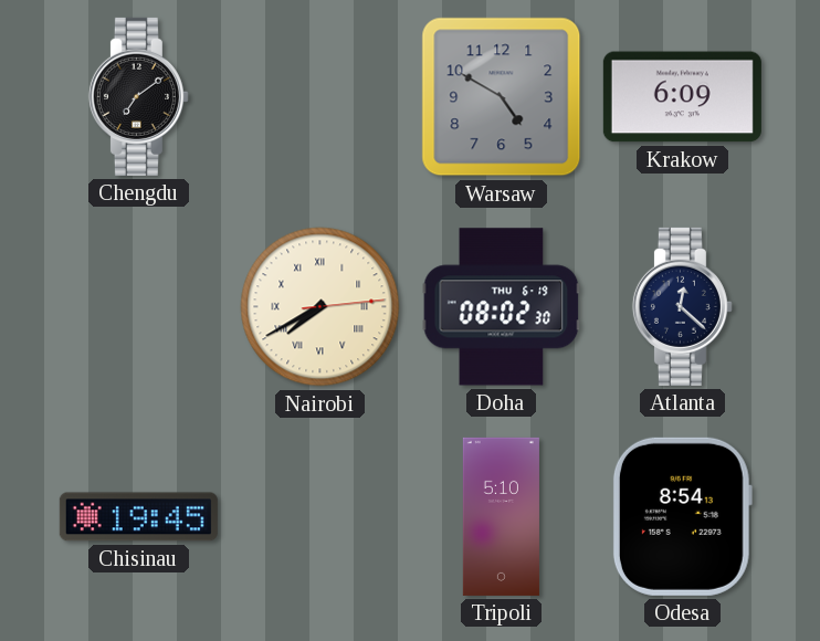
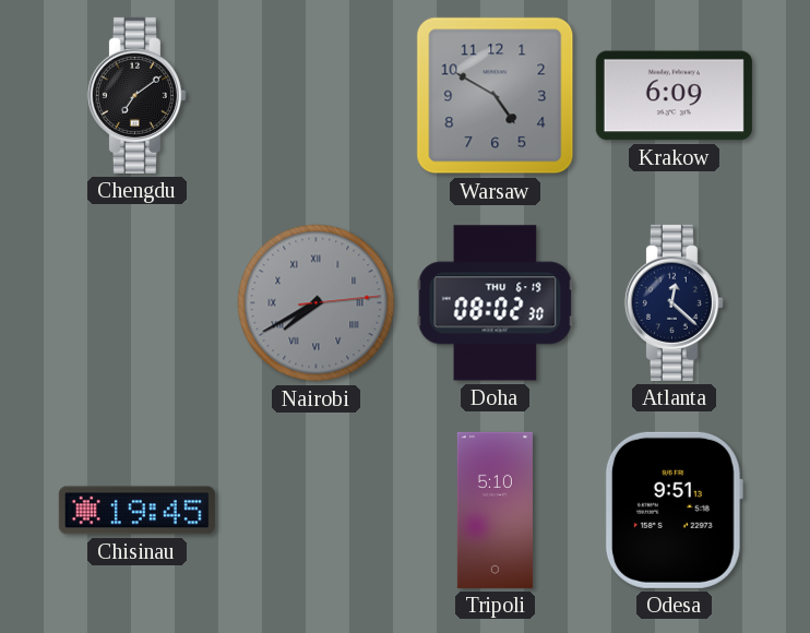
Nairobi dial: cream -> grey
Odesa: 8:54 -> 9:51
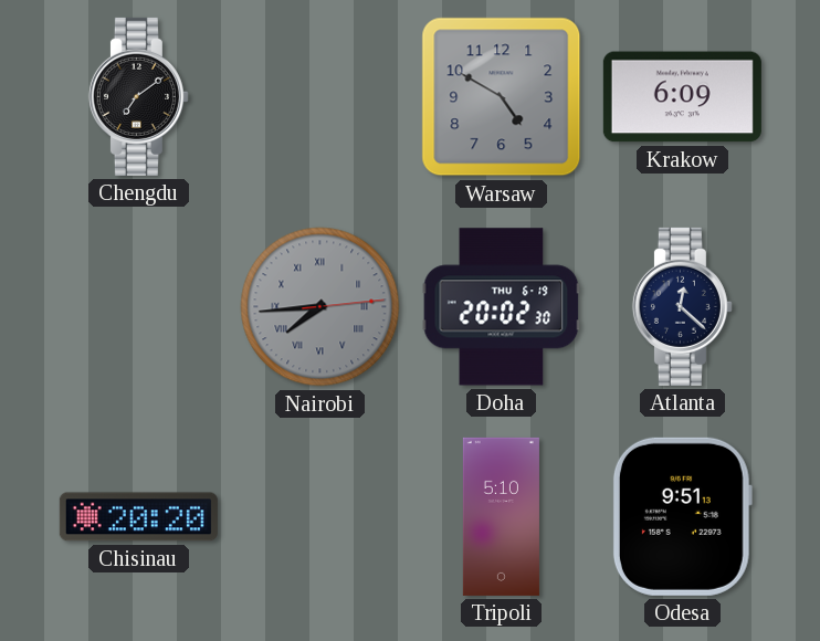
Nairobi: 7:40 -> 7:44
Doha: 08:02 -> 20:02
Chisinau: 19:45 -> 20:20
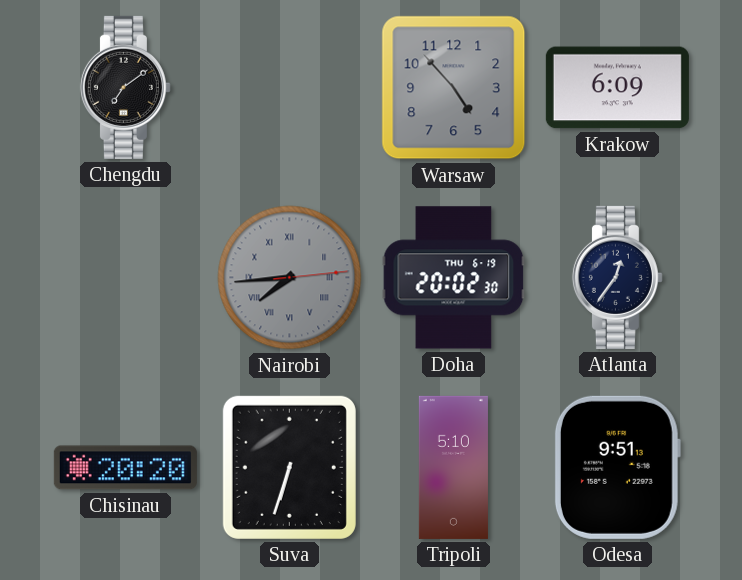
Warsaw: 4:50 -> 4:53
Atlanta: 12:22 -> 12:36
Suva: none -> 6:33
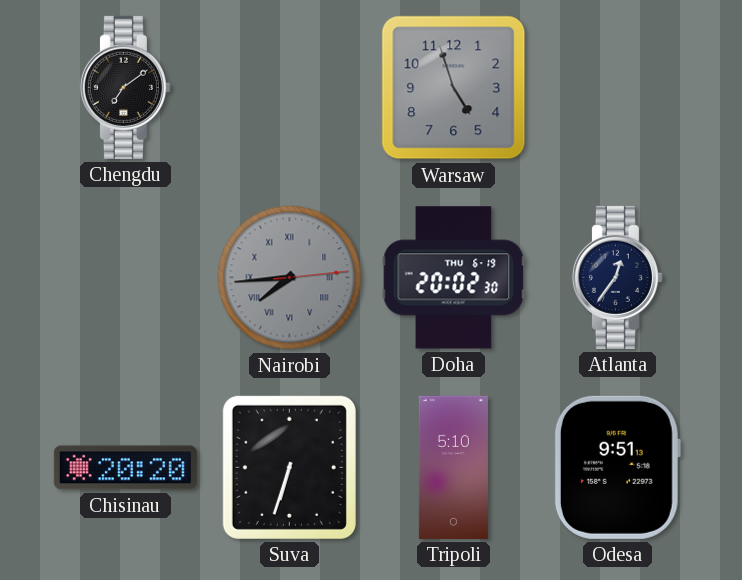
Warsaw: 4:53 -> 4:57
Krakow: 6:09 -> none
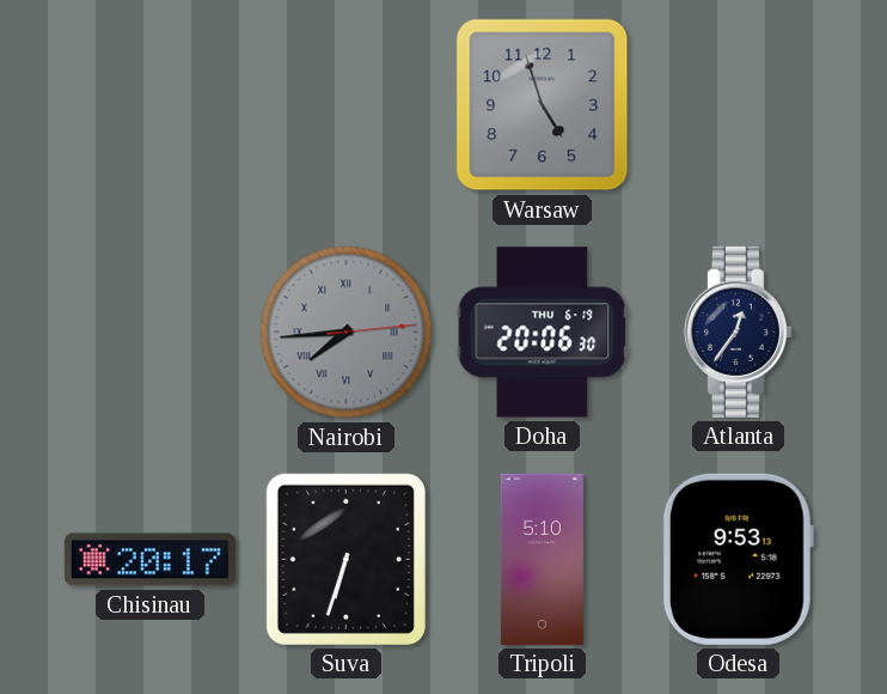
Chengdu: 7:09 -> none
Doha: 20:02 -> 20:06
Chisinau: 20:20 -> 20:17
Odesa: 9:51 -> 9:53
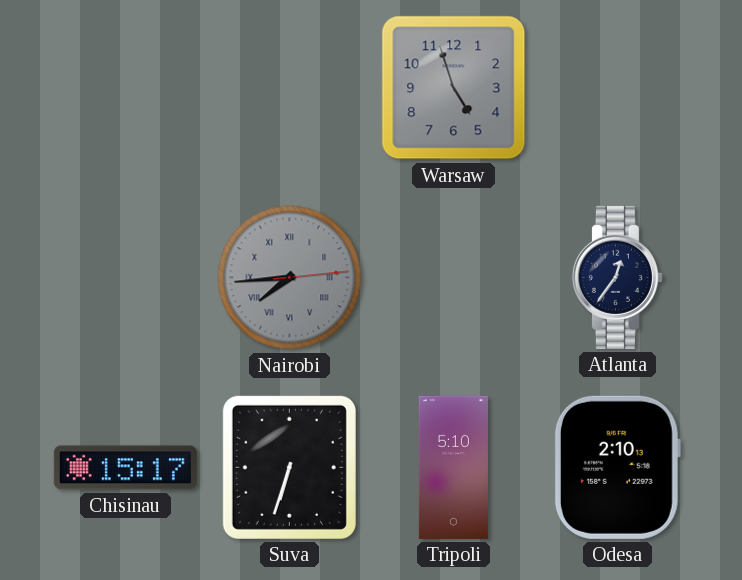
Doha: 20:06 -> none
Chisinau: 20:17 -> 15:17
Odesa: 9:53 -> 2:10
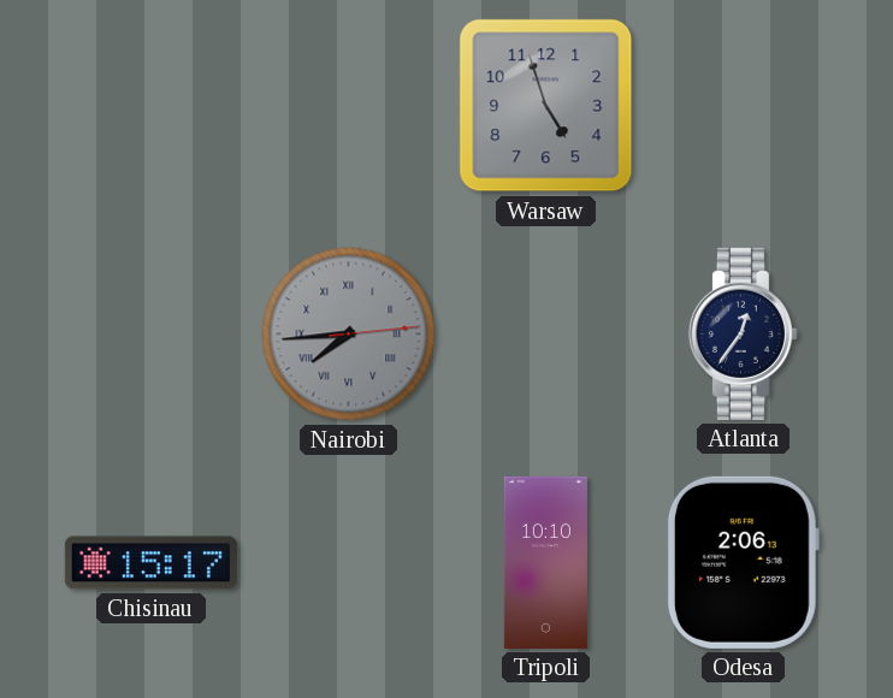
Suva: 6:33 -> none
Tripoli: 5:10 -> 10:10
Odesa: 2:10 -> 2:06
